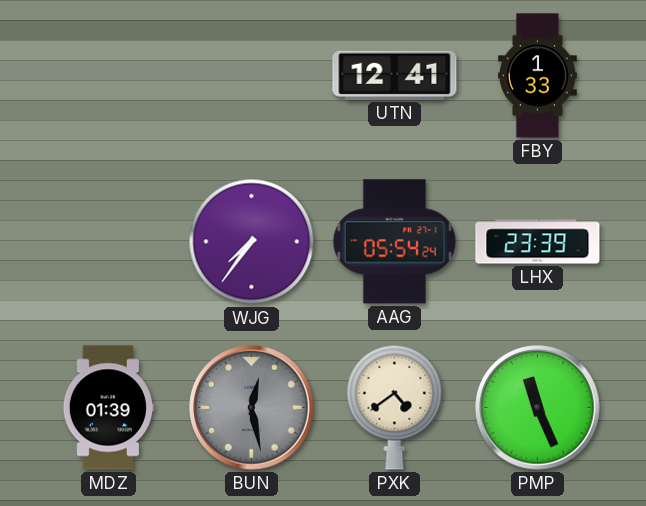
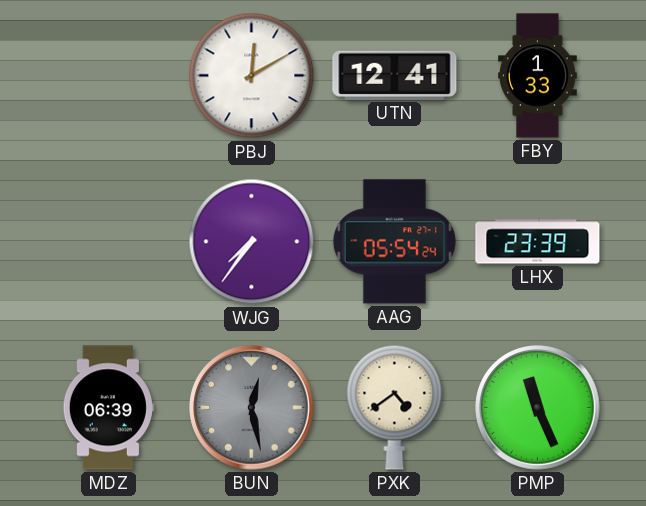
PBJ: none -> 12:10
MDZ: 01:39 -> 06:39
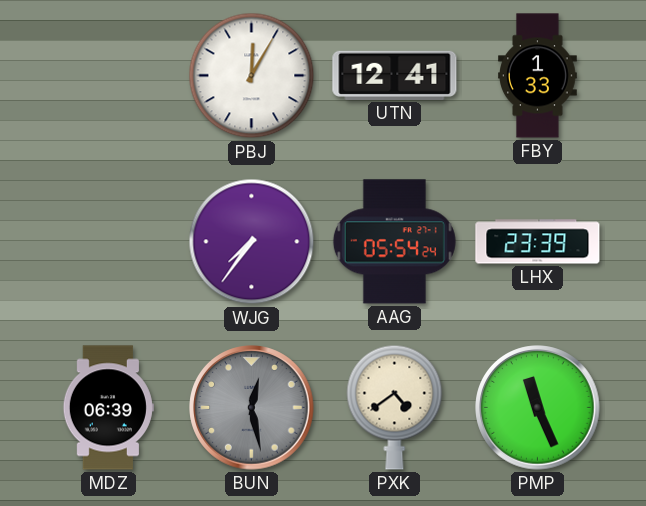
PBJ: 12:10 -> 12:05
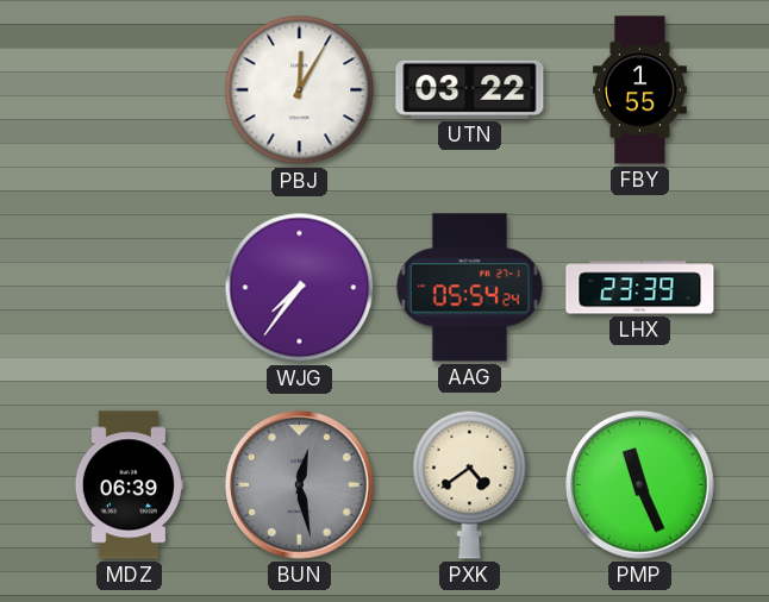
UTN: 12:41 -> 03:22
FBY: 1:33 -> 1:55
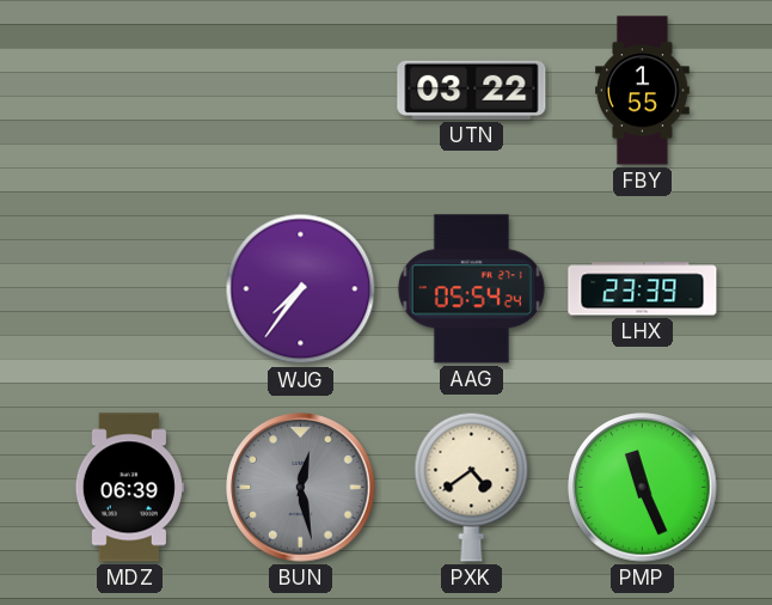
PBJ: 12:05 -> none
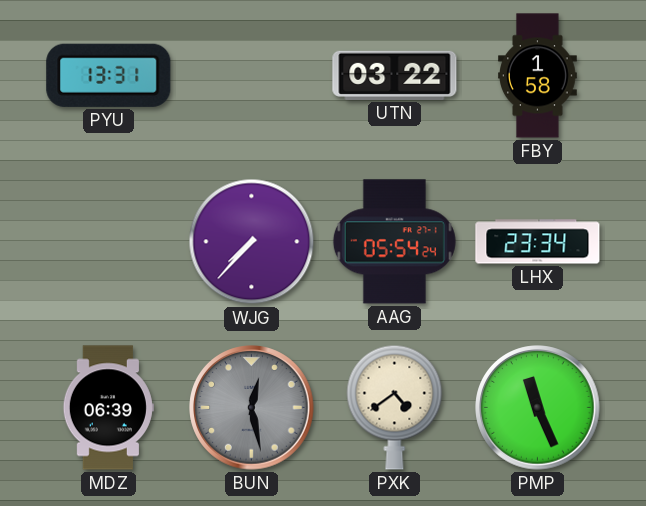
PYU: none -> 13:31
FBY: 1:55 -> 1:58
WJG: 7:36 -> 7:37
LHX: 23:39 -> 23:34
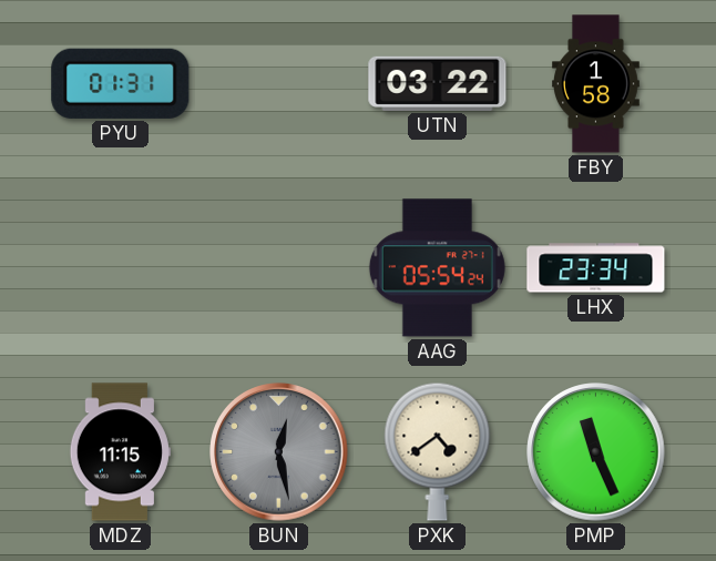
PYU: 13:31 -> 01:31
WJG: 7:37 -> none
MDZ: 06:39 -> 11:15
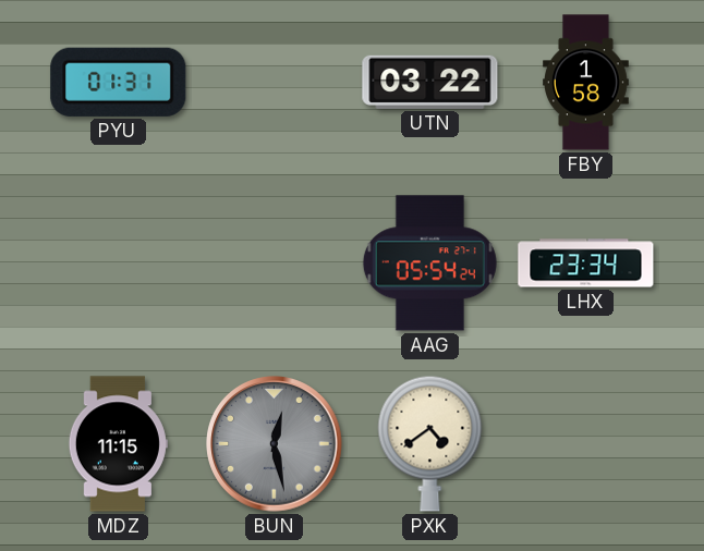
PMP: 11:26 -> none
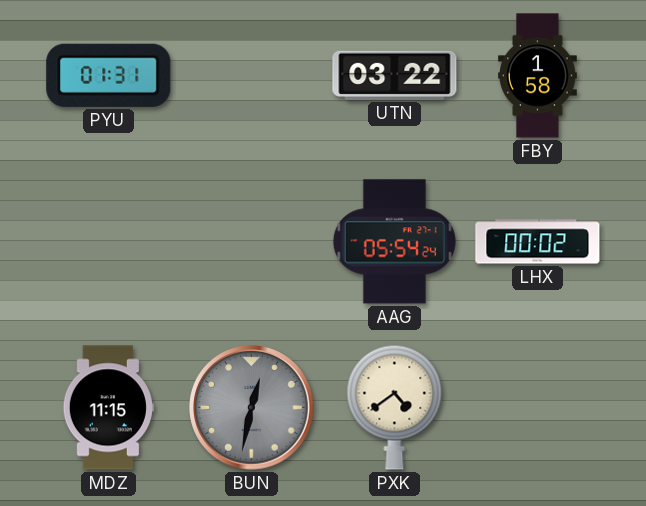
LHX: 23:34 -> 00:02
BUN: 12:28 -> 12:32
